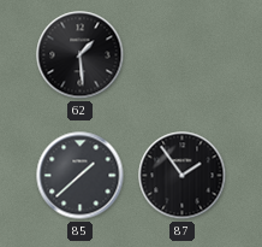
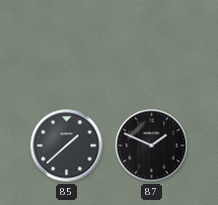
62: 1:29 -> none
87: 1:54 -> 1:49
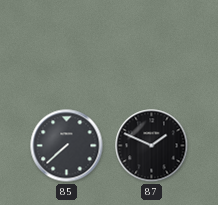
85: 1:38 -> 7:38
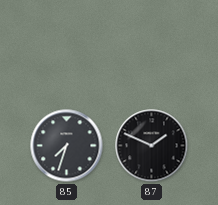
85: 7:38 -> 7:33
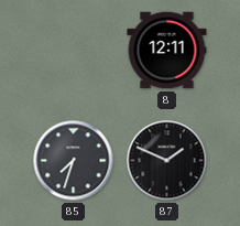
8: none -> 12:11
